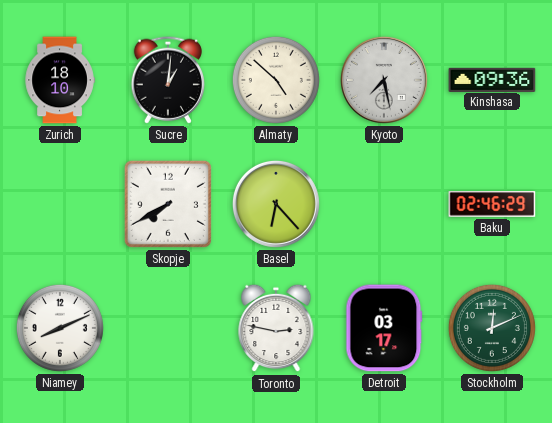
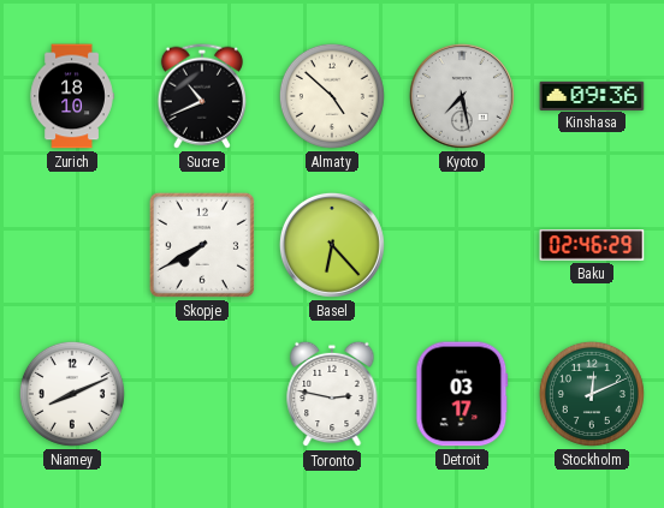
Sucre: 1:01 -> 10:41
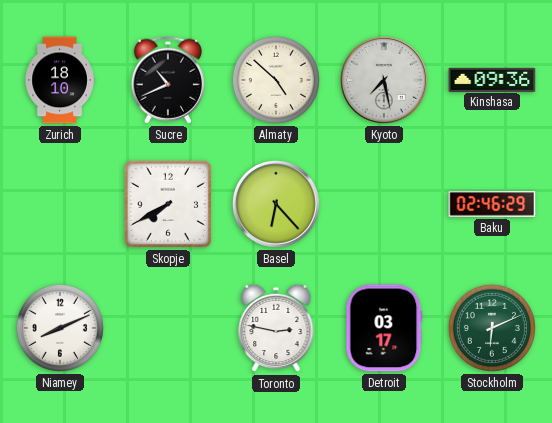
Stockholm: 12:11 -> 6:11
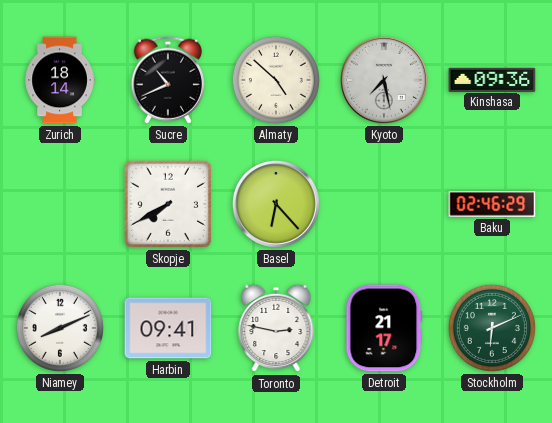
Zurich: 18:10 -> 18:14
Harbin: none -> 09:41
Detroit: 03:17 -> 21:17
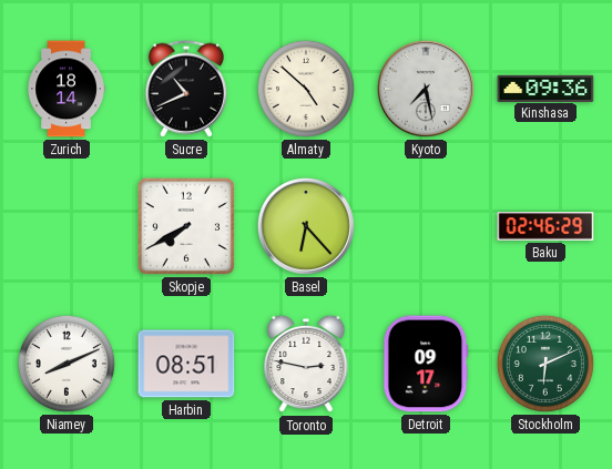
Harbin: 09:41 -> 08:51
Detroit: 21:17 -> 09:17
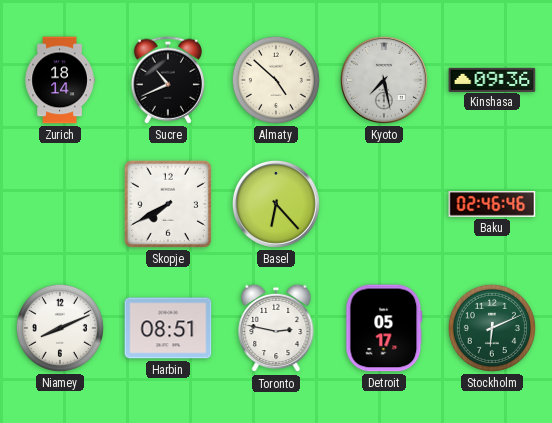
Baku: 02:46:29 -> 02:46:46
Detroit: 09:17 -> 05:17
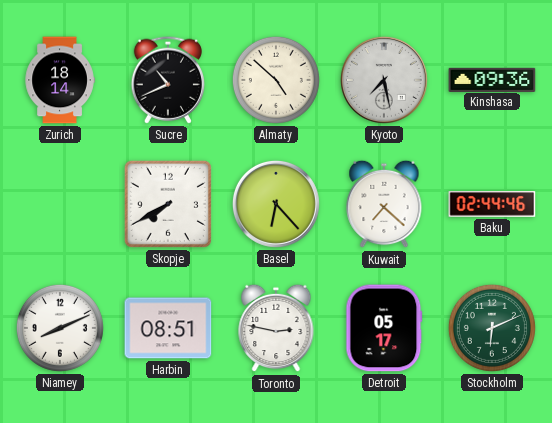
Kuwait: none -> 7:22
Baku: 02:46 -> 02:44
